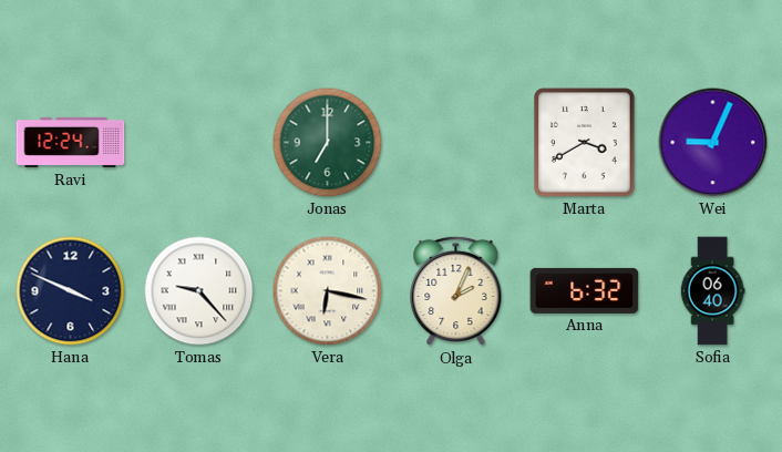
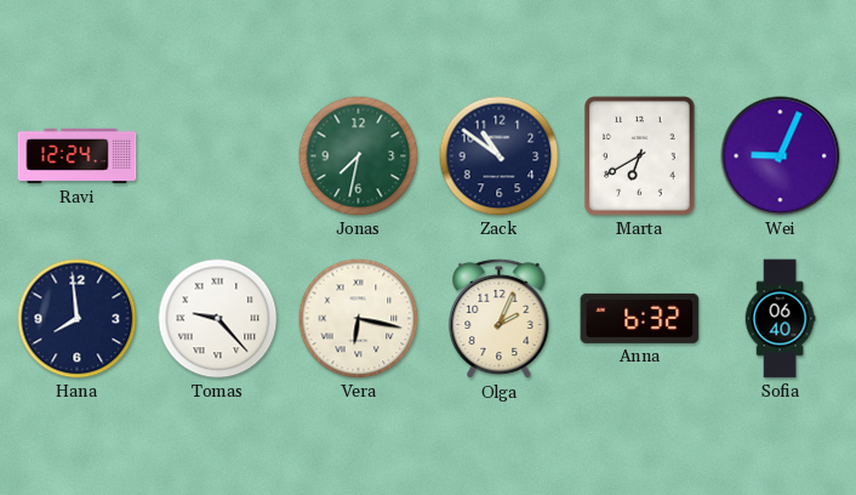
Jonas: 7:00 -> 7:32
Zack: none -> 10:51
Marta: 3:40 -> 6:40
Hana: 3:49 -> 7:59
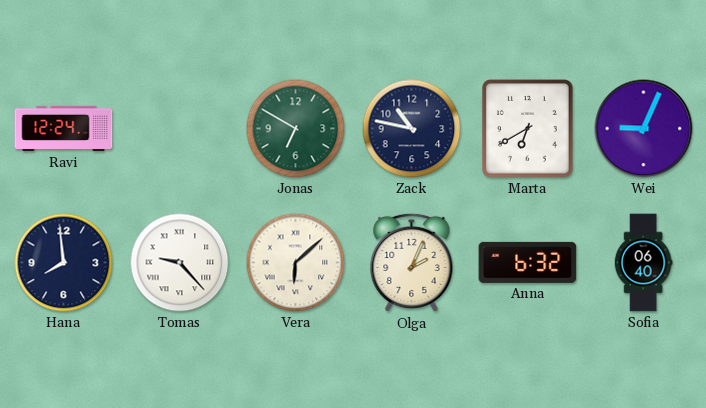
Jonas: 7:32 -> 6:50
Zack: 10:51 -> 10:47
Vera: 6:17 -> 6:08
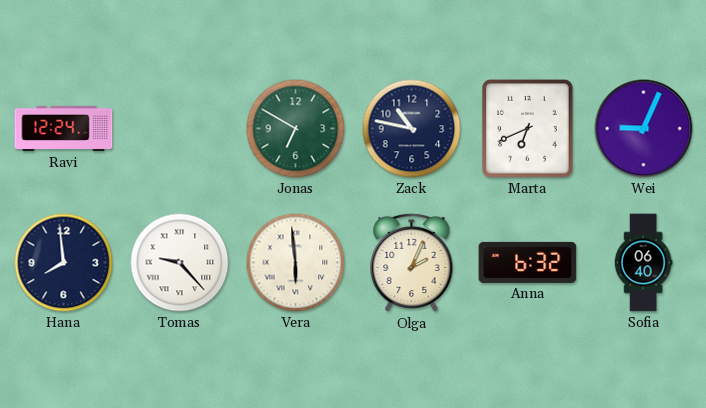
Marta: 6:40 -> 6:41
Vera: 6:08 -> 5:59
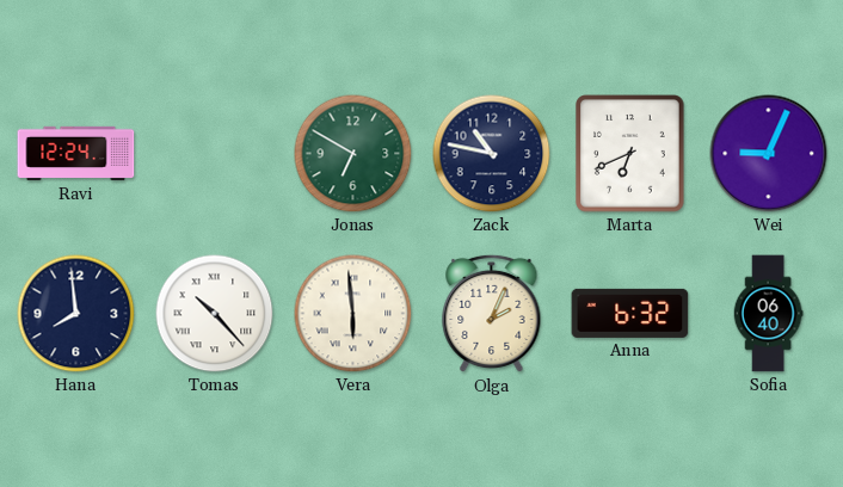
Tomas: 9:23 -> 10:23
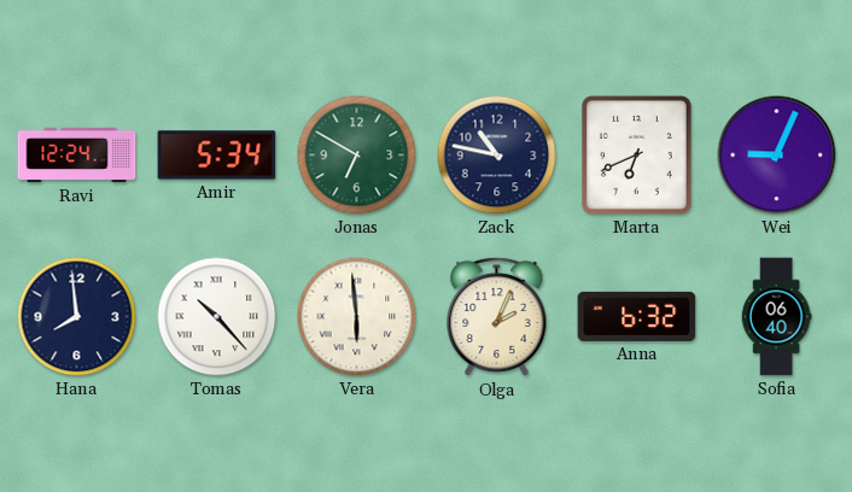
Amir: none -> 5:34
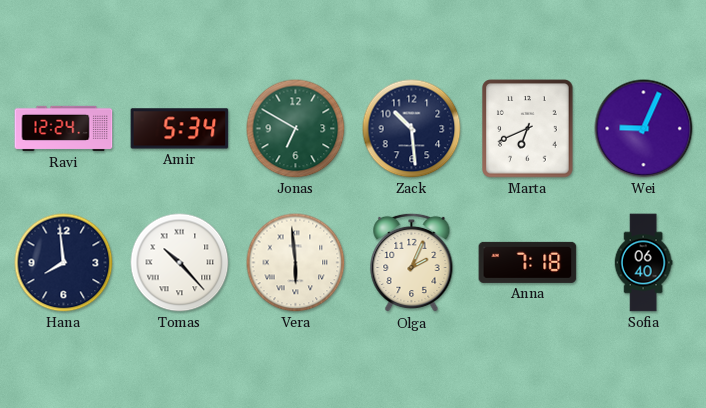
Zack: 10:47 -> 10:29
Anna: 6:32 -> 7:18
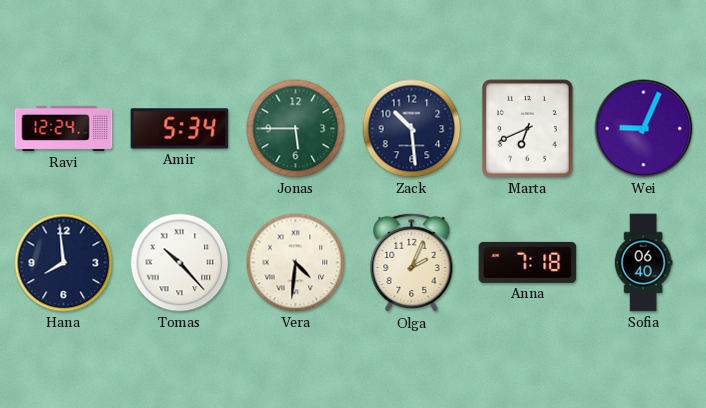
Jonas: 6:50 -> 5:45
Vera: 5:59 -> 4:31
